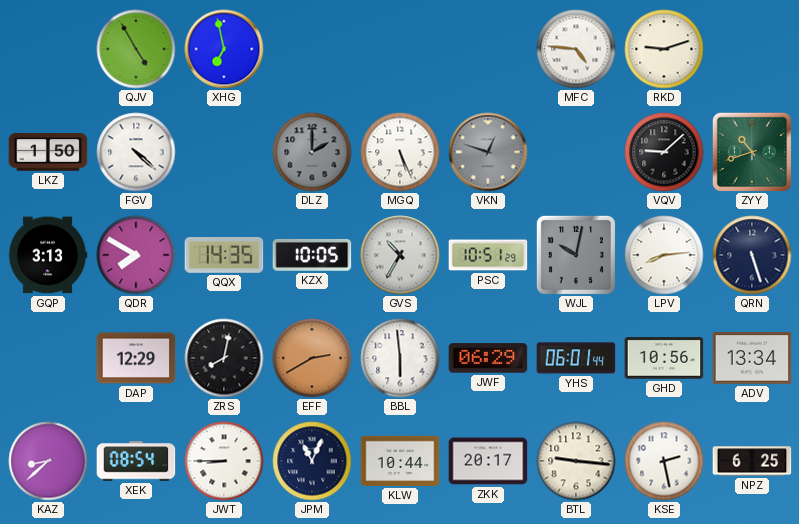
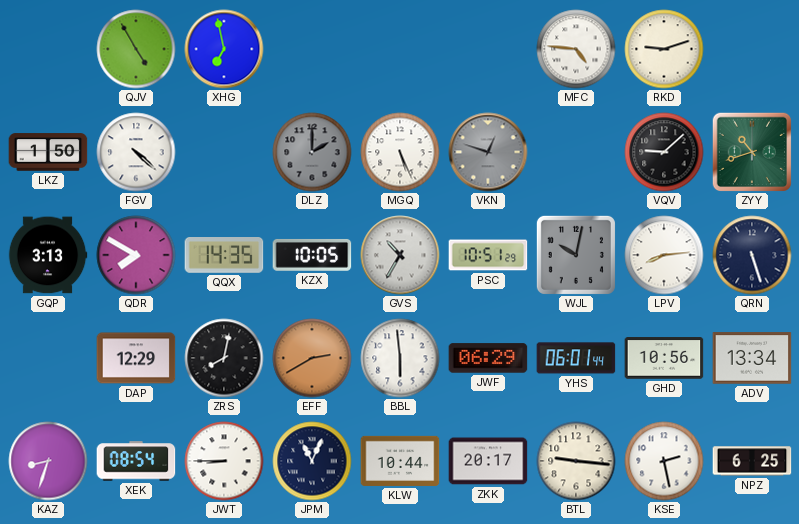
KAZ: 8:38 -> 8:33
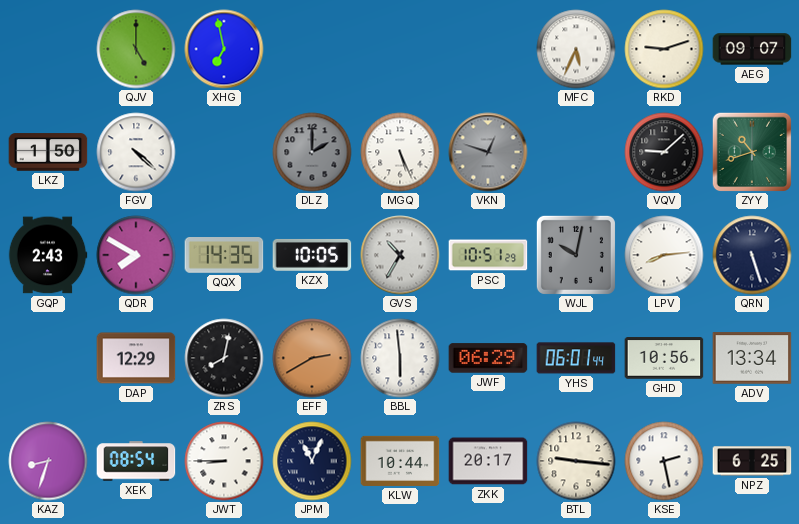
QJV: 4:55 -> 5:00
MFC: 4:46 -> 5:34
AEG: none -> 09:07
GQP: 3:13 -> 2:43
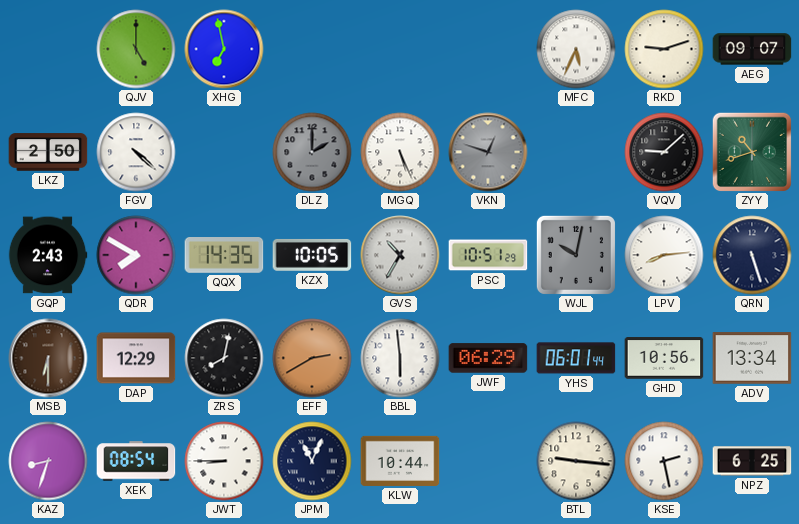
LKZ: 1:50 -> 2:50
MSB: none -> 6:30
ZKK: 20:17 -> none
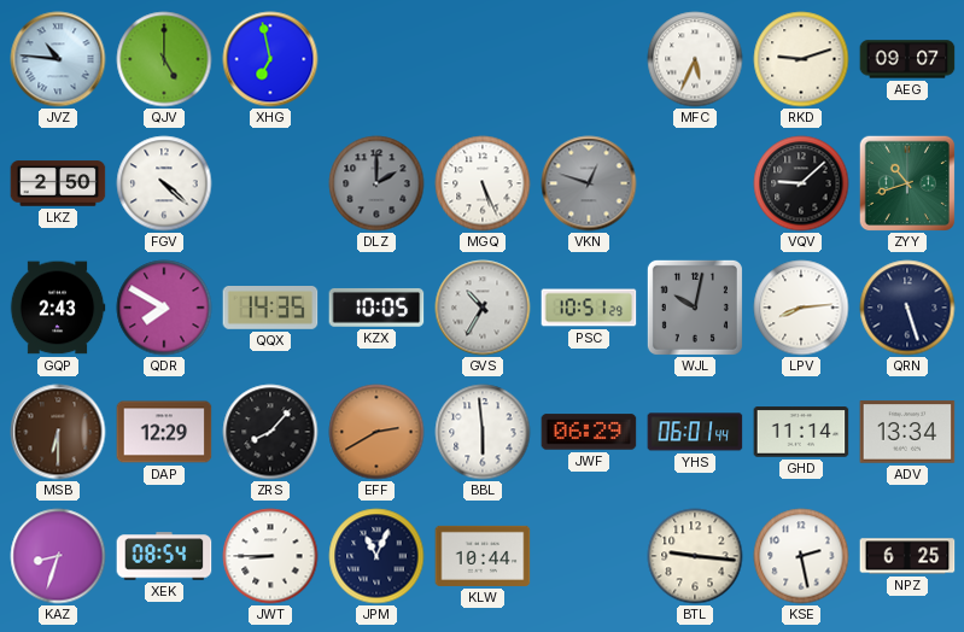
JVZ: none -> 10:46
ZRS: 8:02 -> 8:07
GHD: 10:56 -> 11:14
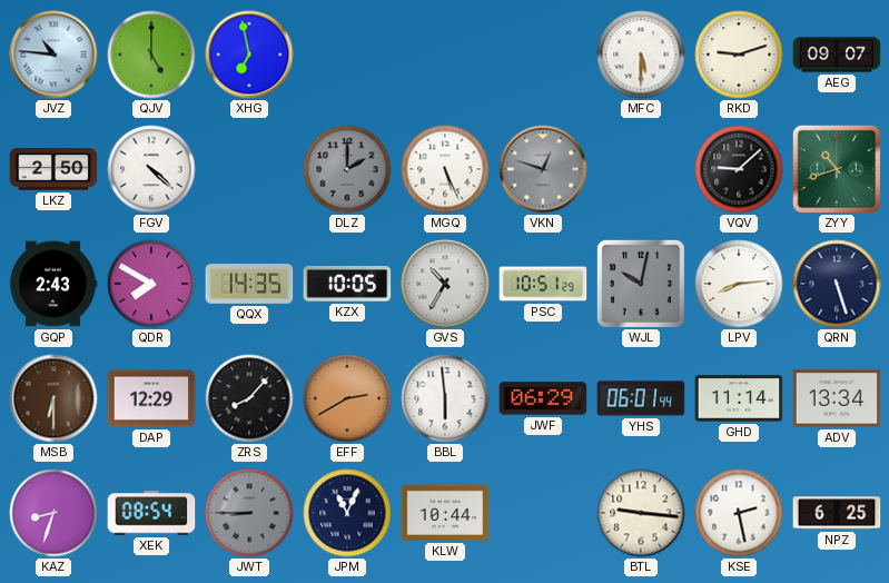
MFC: 5:34 -> 5:30
JWT dial: white -> grey
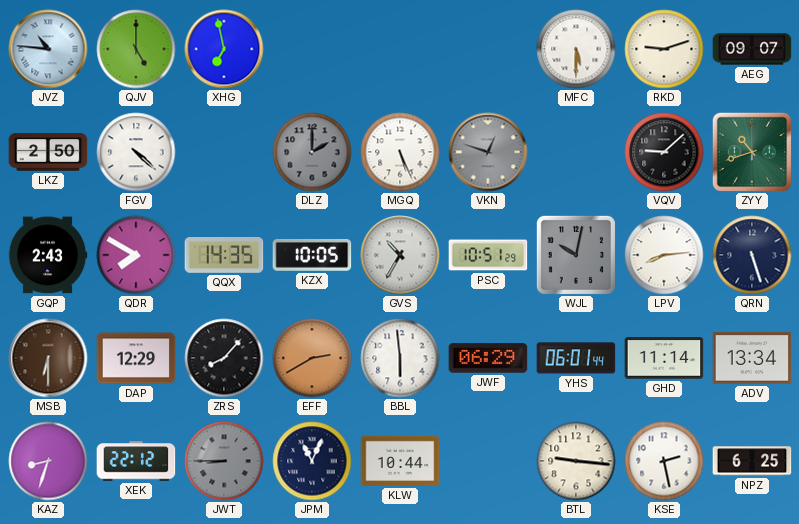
XEK: 08:54 -> 22:12
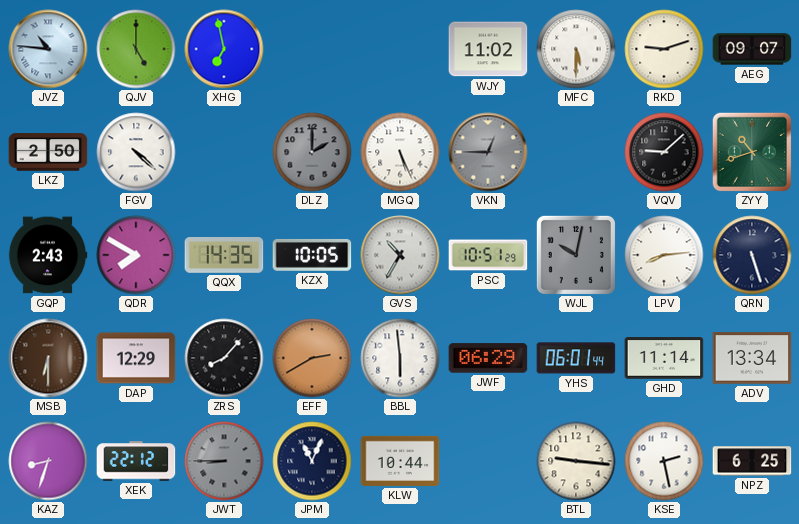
WJY: none -> 11:02
VKN: 12:48 -> 12:45
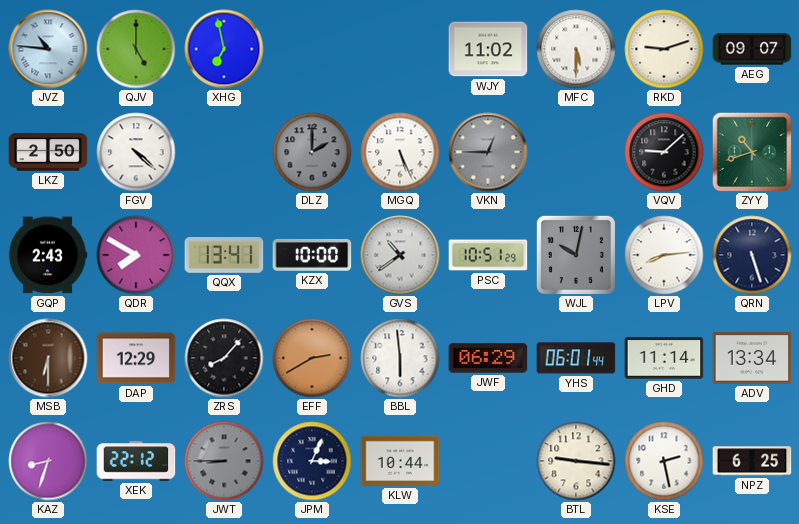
QQX: 14:35 -> 13:41
KZX: 10:05 -> 10:00
GVS: 10:35 -> 10:39
JPM: 11:04 -> 3:04
